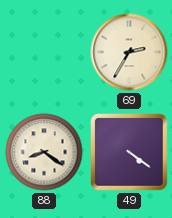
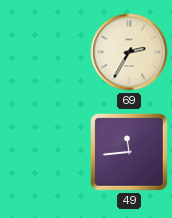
88: 8:21 -> none
49: 4:21 -> 11:44
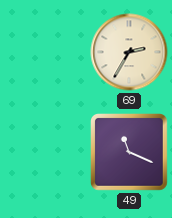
49: 11:44 -> 11:19
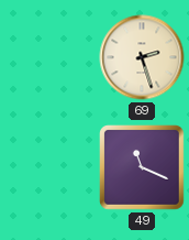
69: 2:35 -> 2:27
